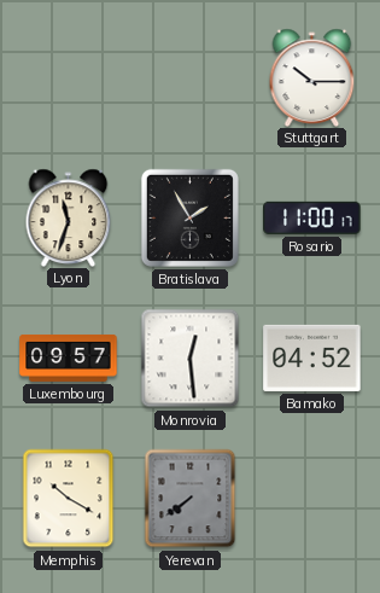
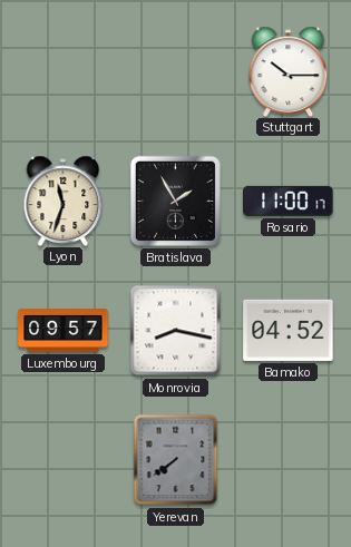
Monrovia: 12:29 -> 8:17
Memphis: 10:20 -> none
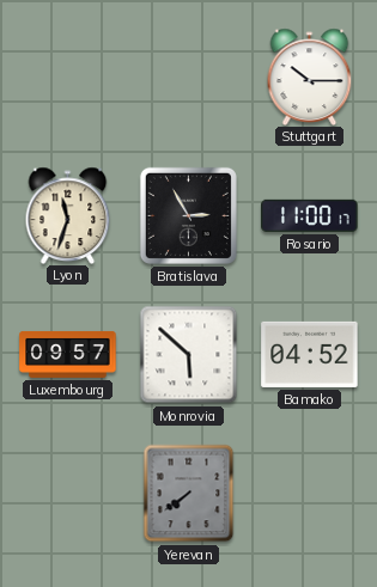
Bratislava: 1:55 -> 2:55
Monrovia: 8:17 -> 5:52
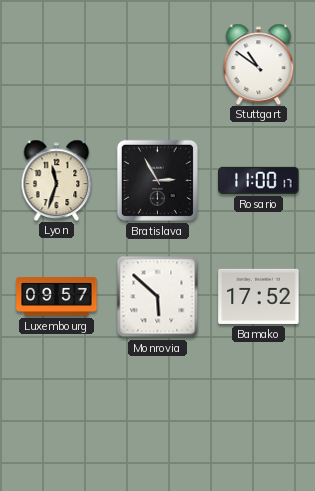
Stuttgart: 10:15 -> 10:51
Bamako: 04:52 -> 17:52
Yerevan: 7:39 -> none
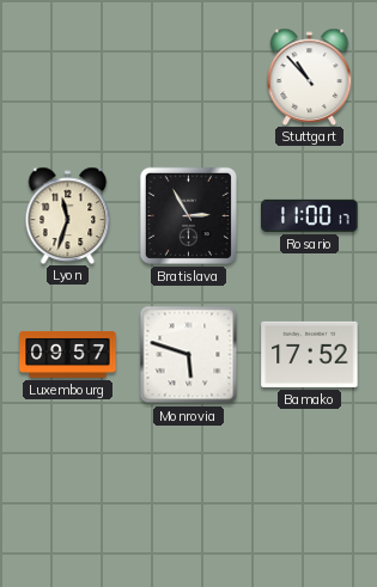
Stuttgart: 10:51 -> 10:53
Monrovia: 5:52 -> 5:48
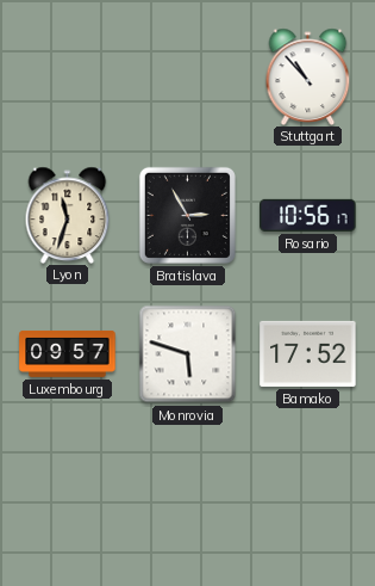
Rosario: 11:00 -> 10:56
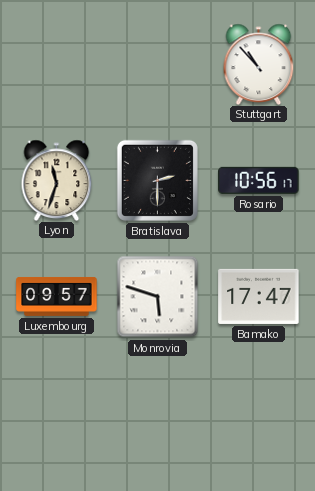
Bratislava: 2:55 -> 2:30
Bamako: 17:52 -> 17:47
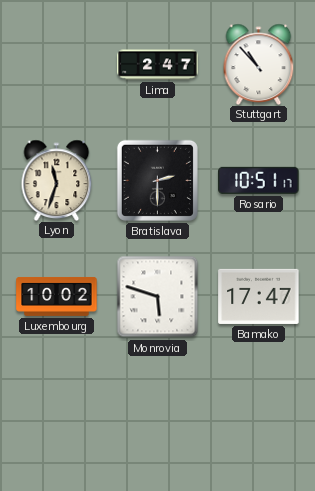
Lima: none -> 2:47
Rosario: 10:56 -> 10:51
Luxembourg: 09:57 -> 10:02
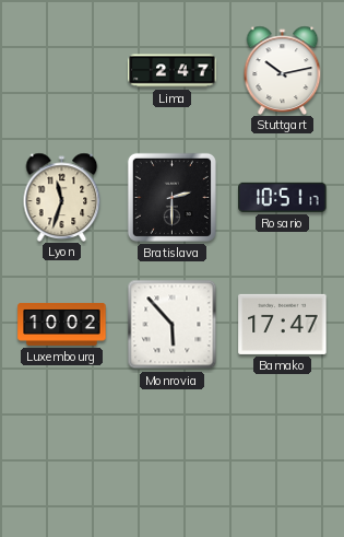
Stuttgart: 10:53 -> 10:13
Monrovia: 5:48 -> 5:53
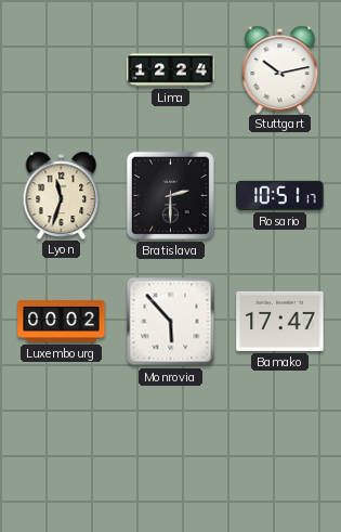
Lima: 2:47 -> 12:24
Luxembourg: 10:02 -> 00:02
